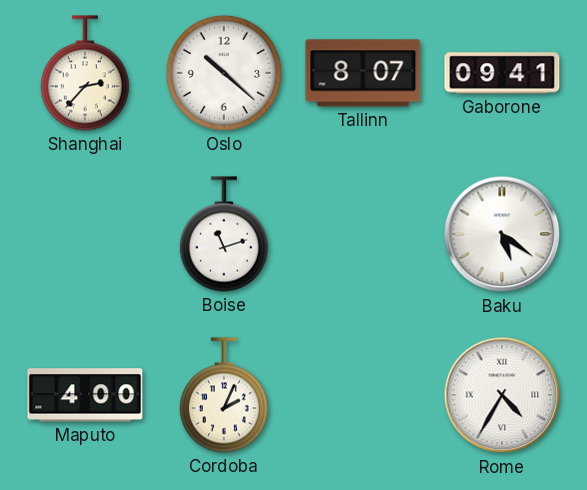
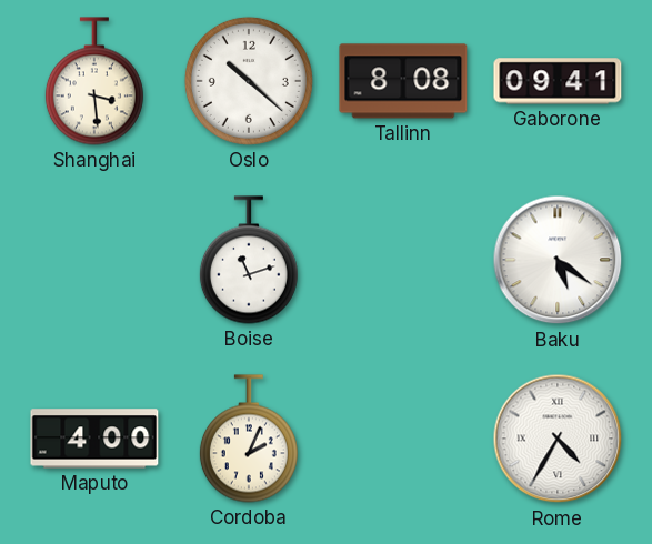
Shanghai: 2:37 -> 3:29
Tallinn: 8:07 -> 8:08
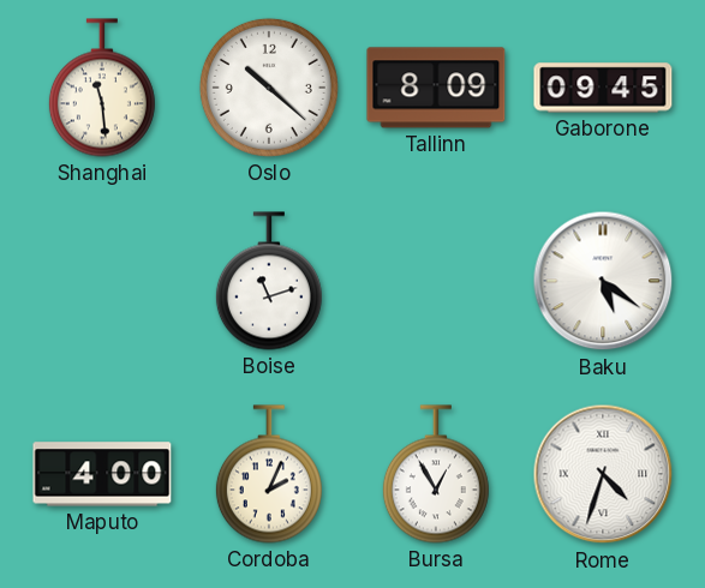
Shanghai: 3:29 -> 11:29
Tallinn: 8:08 -> 8:09
Gaborone: 09:41 -> 09:45
Bursa: none -> 12:55
Rome: 4:35 -> 4:33
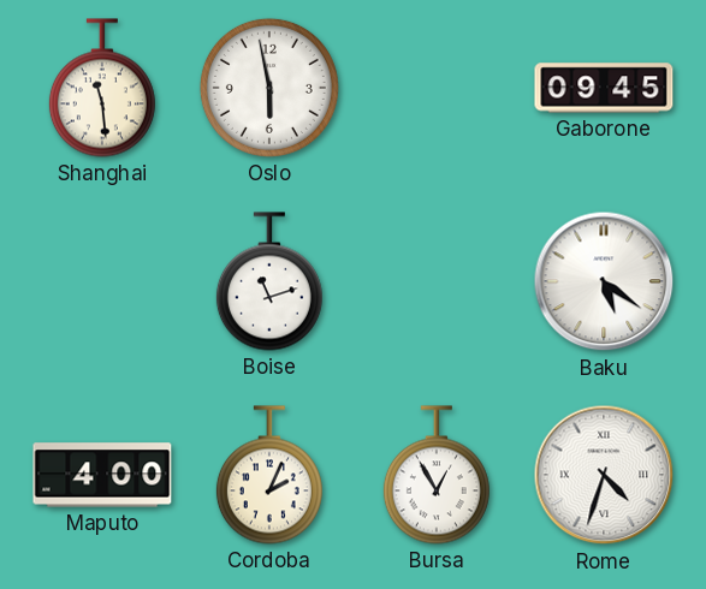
Oslo: 10:22 -> 5:58
Tallinn: 8:09 -> none
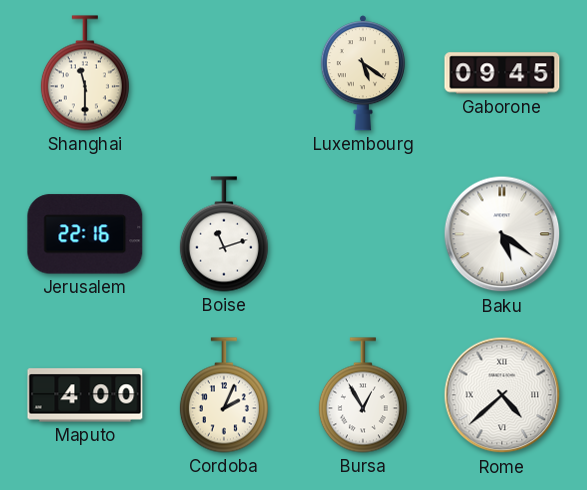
Shanghai: 11:29 -> 11:30
Oslo: 5:58 -> none
Luxembourg: none -> 5:21
Jerusalem: none -> 22:16
Rome: 4:33 -> 4:38
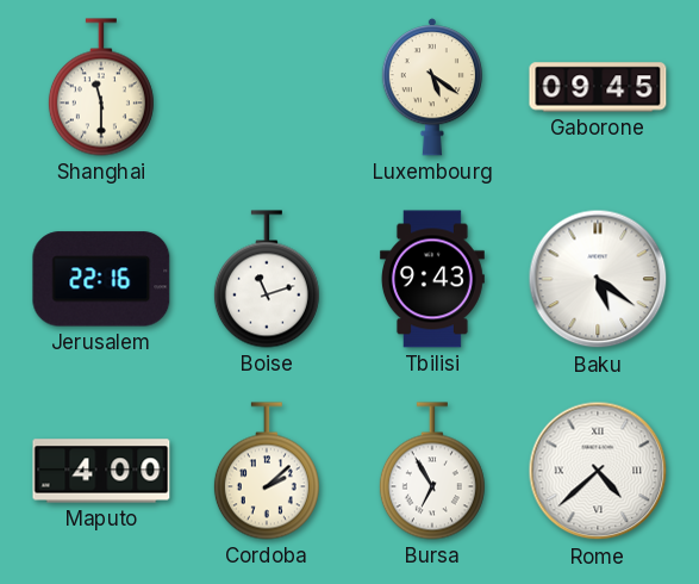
Tbilisi: none -> 9:43
Cordoba: 2:04 -> 2:08
Bursa: 12:55 -> 6:55
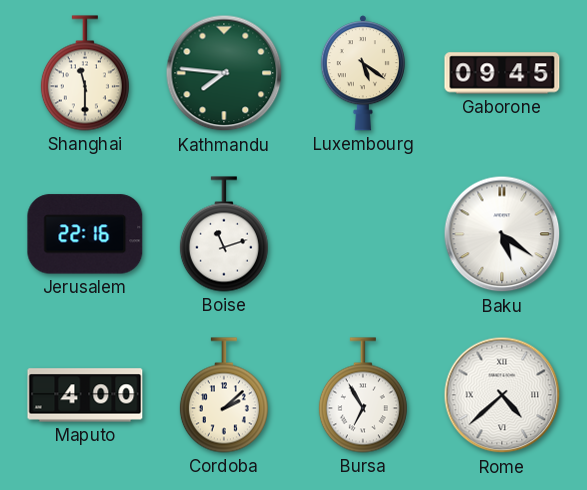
Kathmandu: none -> 7:46
Tbilisi: 9:43 -> none
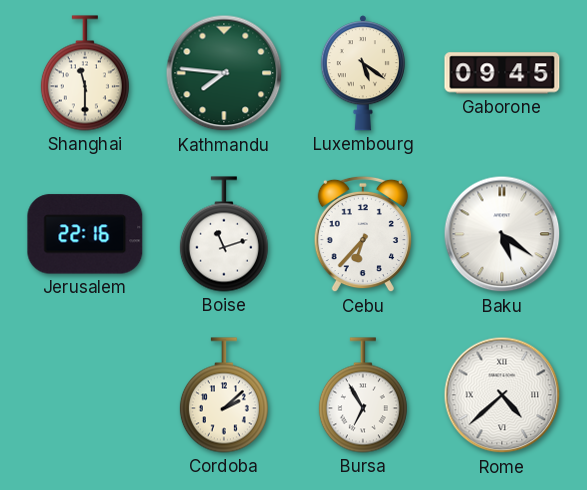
Cebu: none -> 6:37
Maputo: 4:00 -> none
